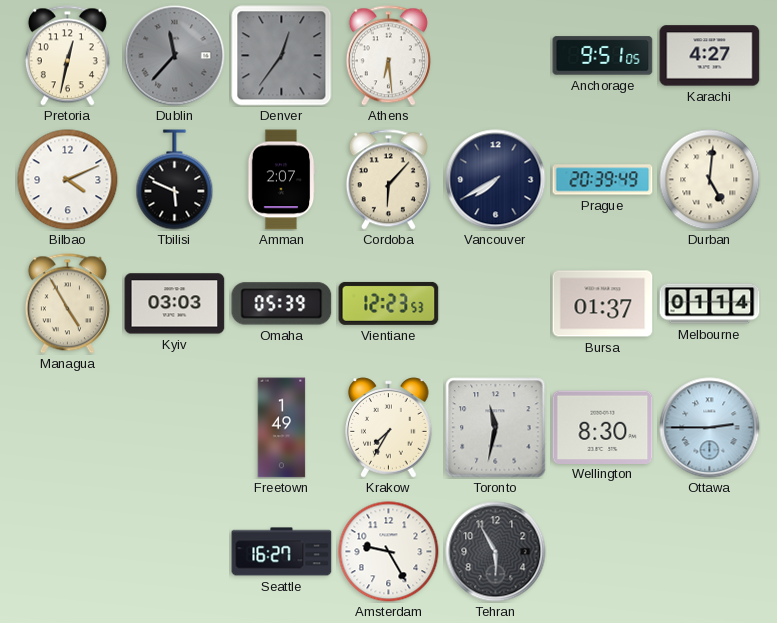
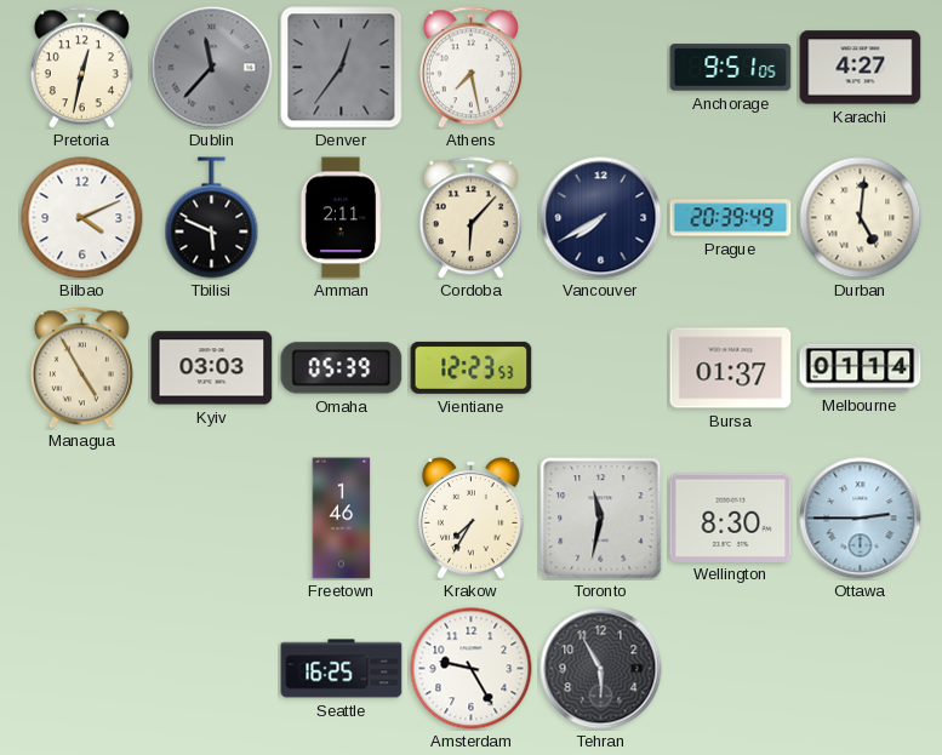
Athens: 6:29 -> 7:28
Amman: 2:07 -> 2:11
Freetown: 1:49 -> 1:46
Seattle: 16:27 -> 16:25
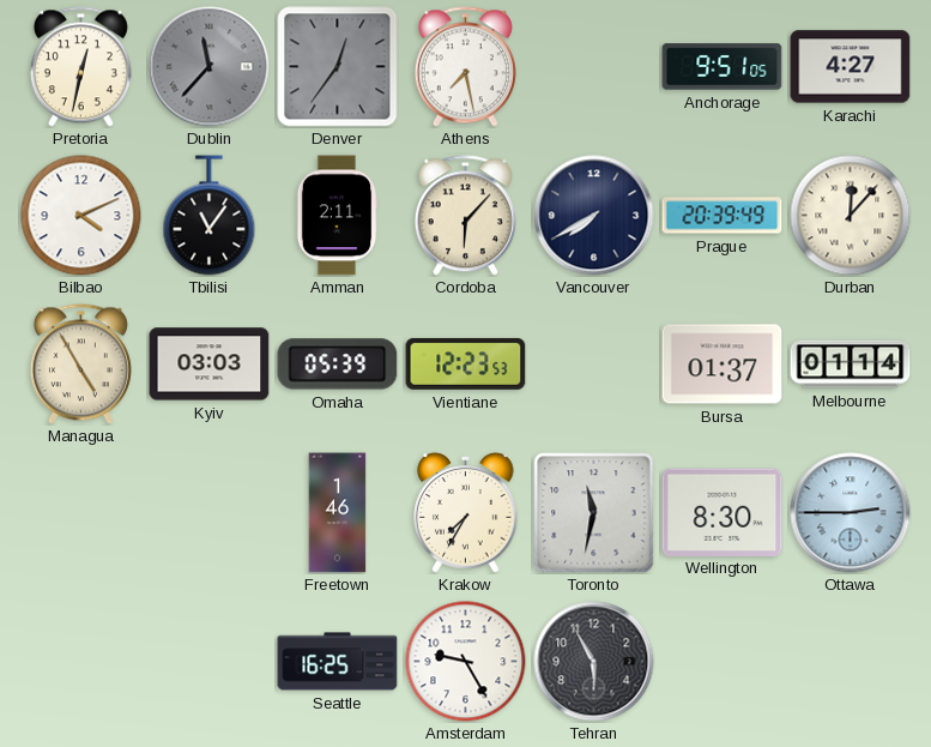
Tbilisi: 5:49 -> 11:06
Durban: 5:01 -> 12:07
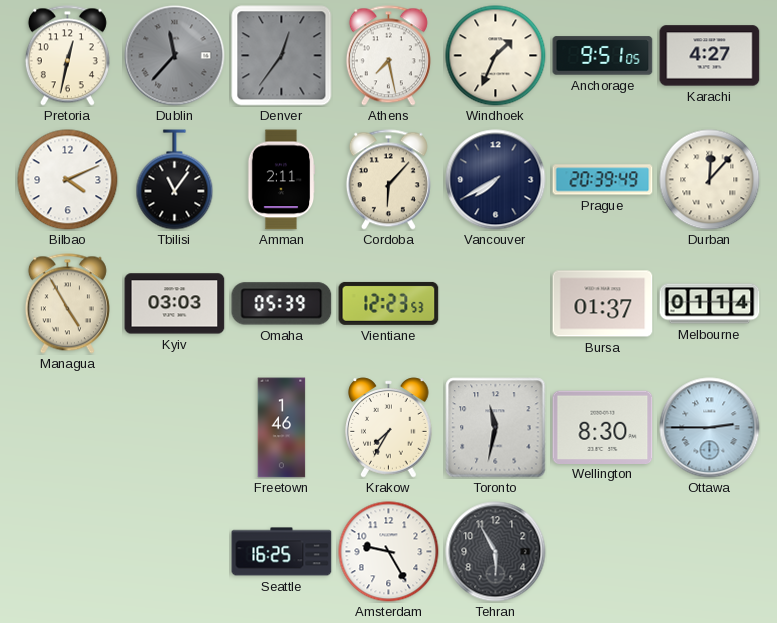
Windhoek: none -> 1:34
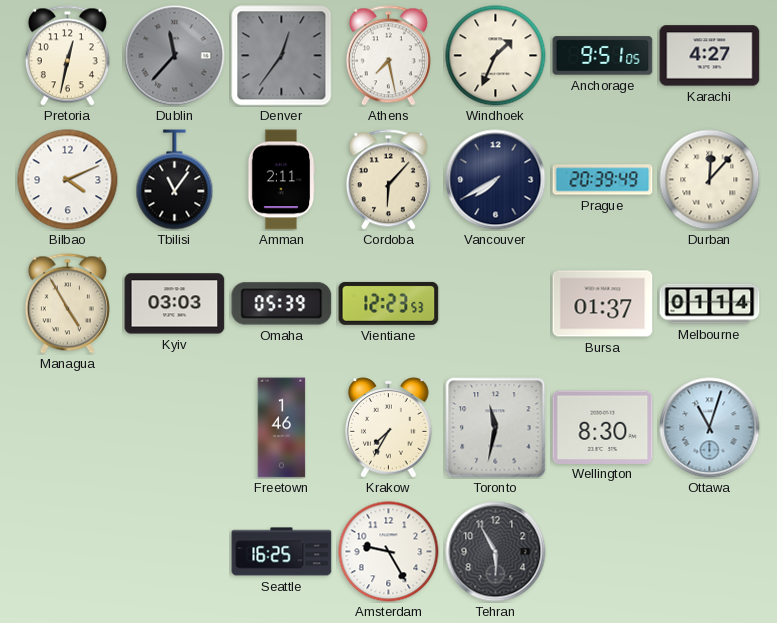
Ottawa: 2:45 -> 11:03
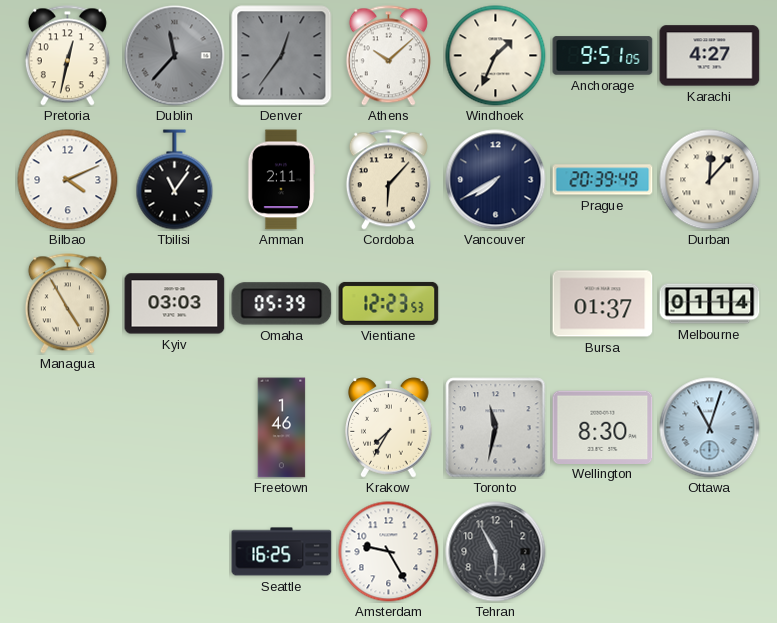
Athens: 7:28 -> 10:08
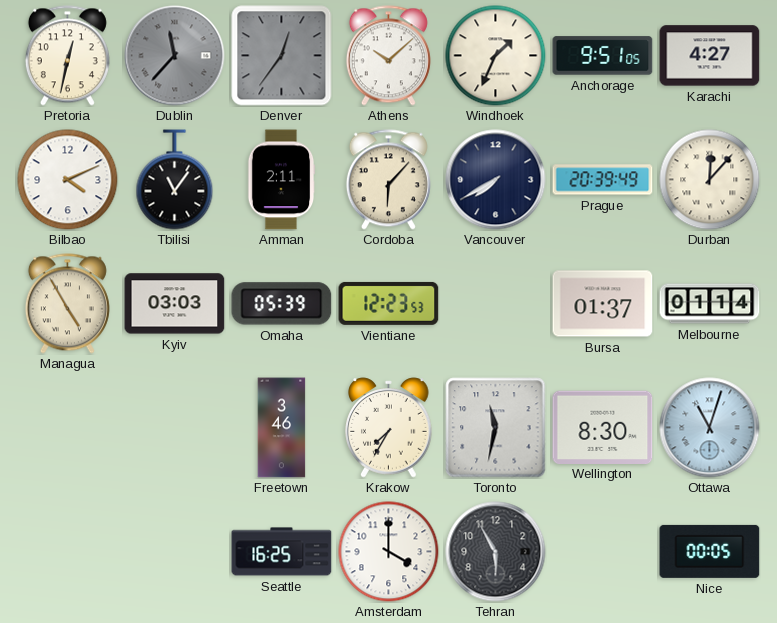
Freetown: 1:46 -> 3:46
Amsterdam: 9:25 -> 4:00
Nice: none -> 00:05
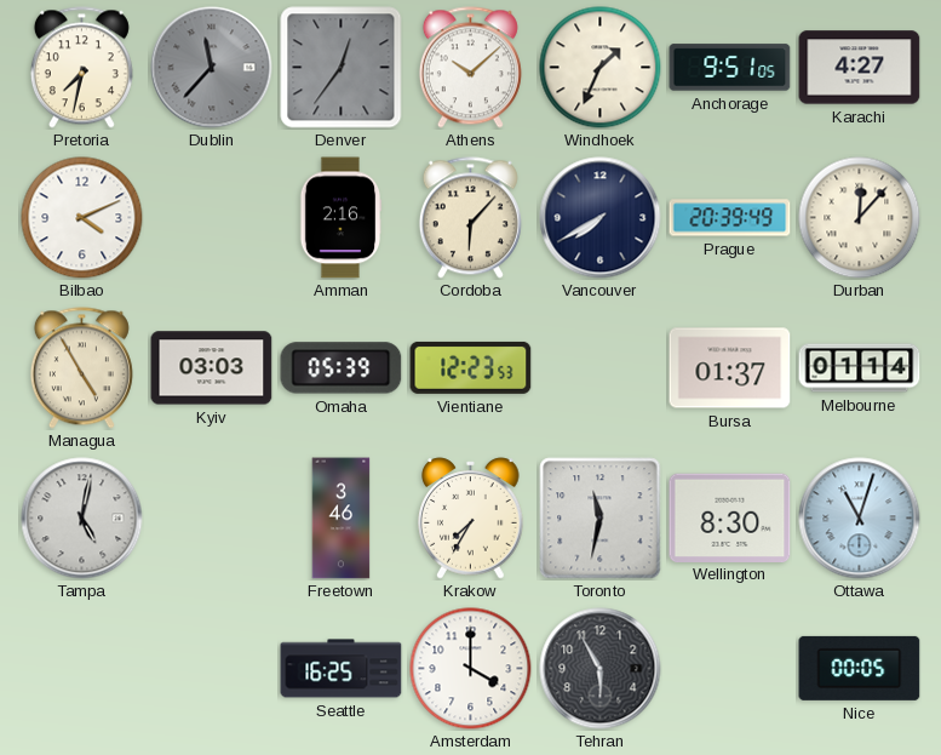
Pretoria: 12:32 -> 7:32
Tbilisi: 11:06 -> none
Amman: 2:11 -> 2:16
Tampa: none -> 5:02
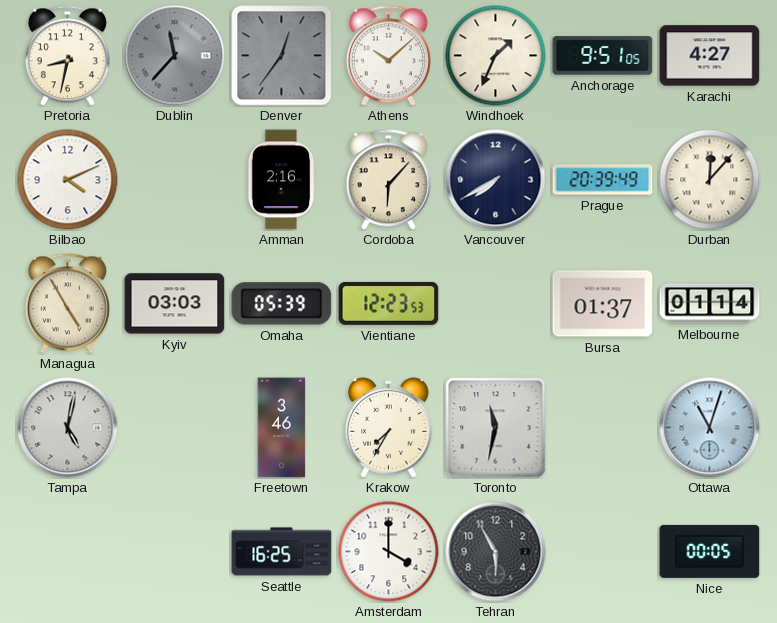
Pretoria: 7:32 -> 8:32
Wellington: 8:30 -> none
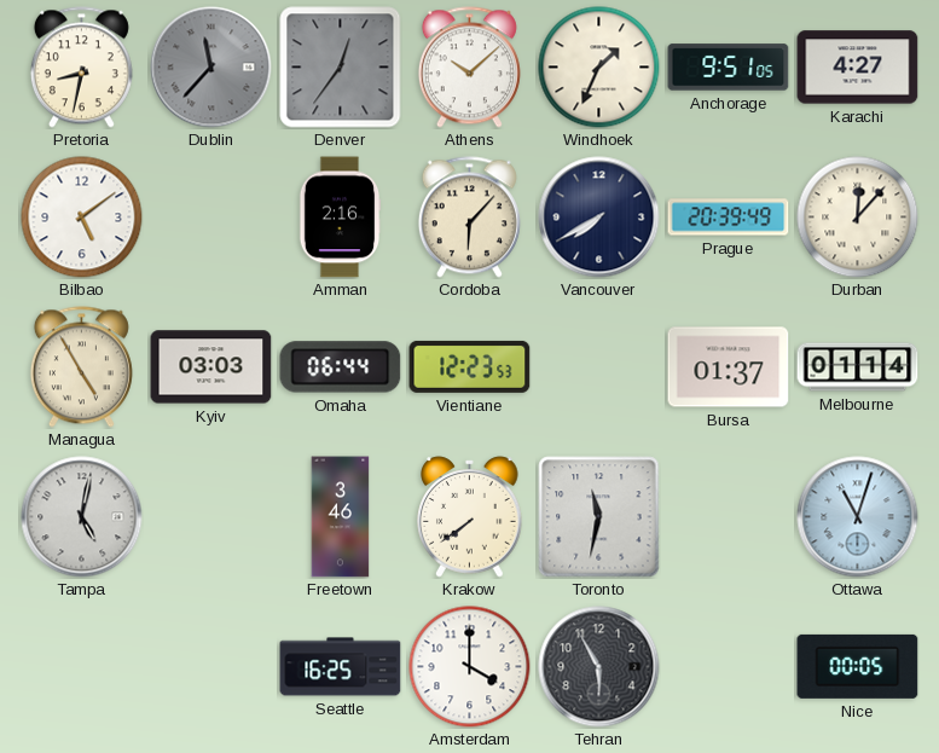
Bilbao: 4:11 -> 5:09
Omaha: 05:39 -> 06:44
Krakow: 7:35 -> 7:39
